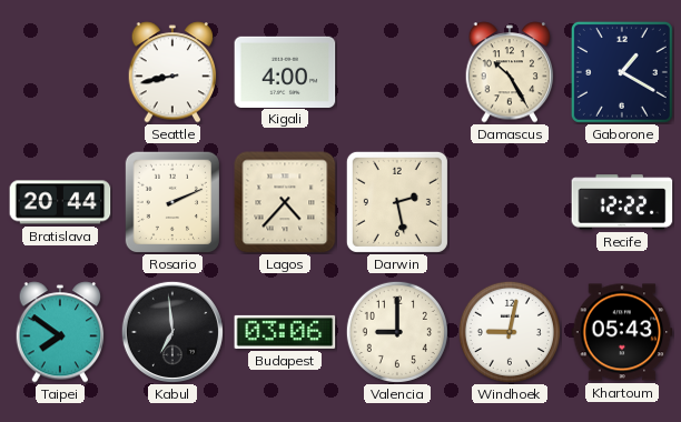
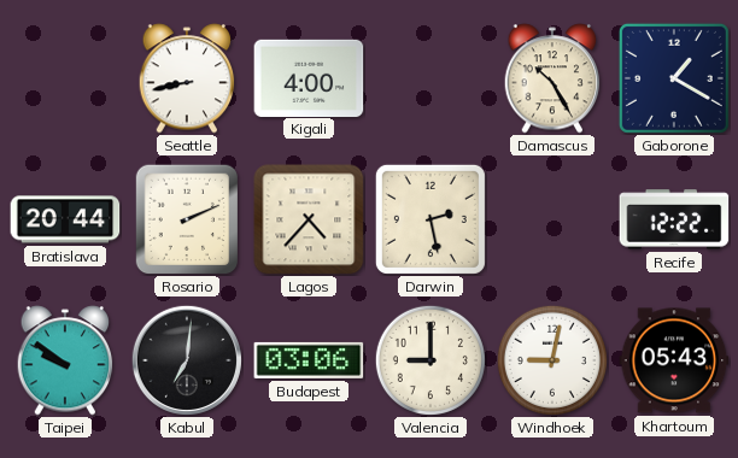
Taipei: 7:51 -> 9:51
Kabul: 6:59 -> 7:01
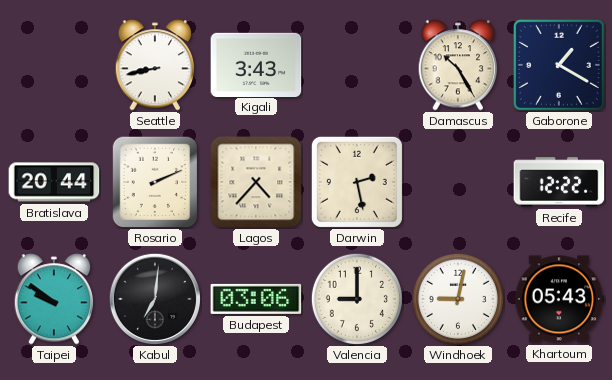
Kigali: 4:00 -> 3:43
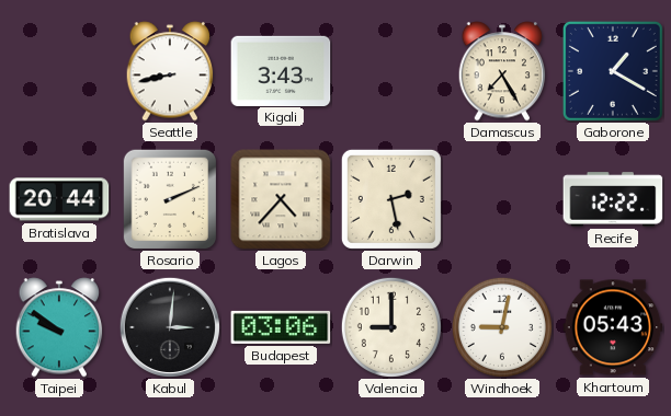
Damascus: 10:25 -> 7:25
Kabul: 7:01 -> 3:01
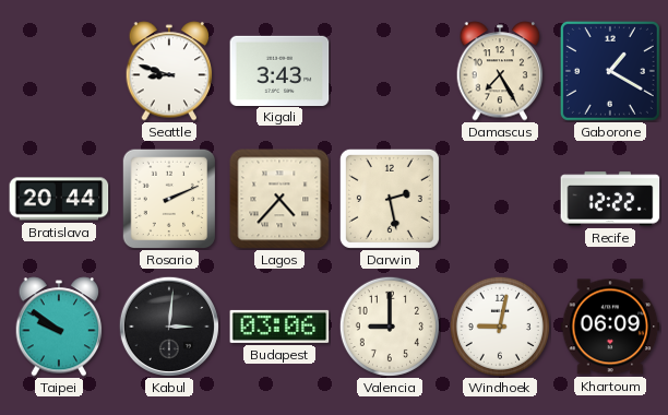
Seattle: 8:43 -> 8:48
Khartoum: 05:43 -> 06:09
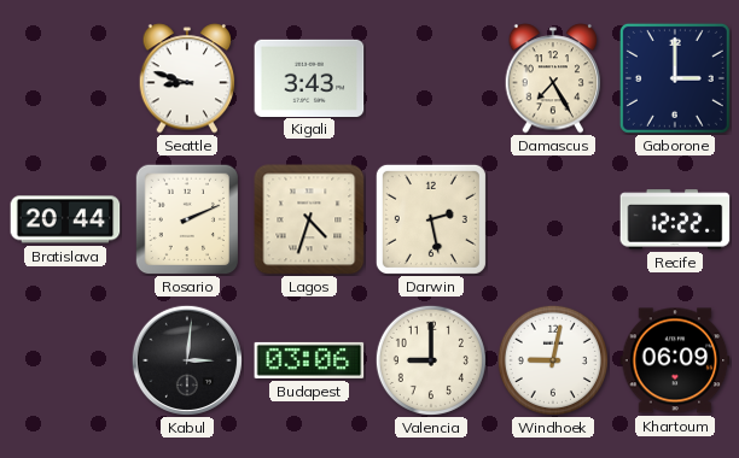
Gaborone: 1:20 -> 3:00
Lagos: 4:37 -> 4:33
Taipei: 9:51 -> none
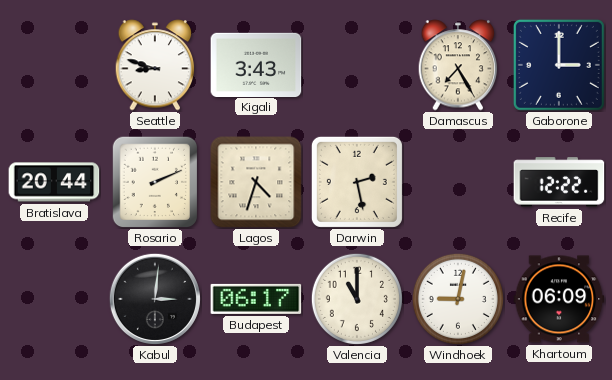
Budapest: 03:06 -> 06:17
Valencia: 9:00 -> 11:00
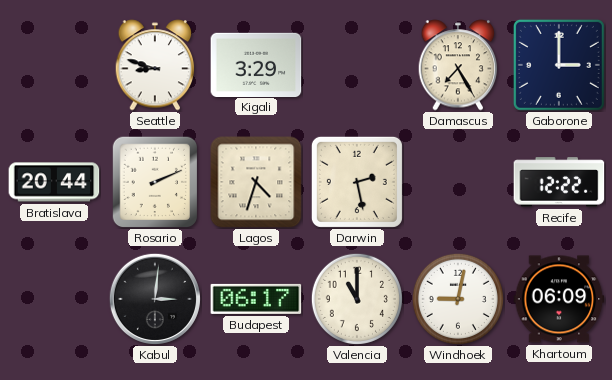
Kigali: 3:43 -> 3:29
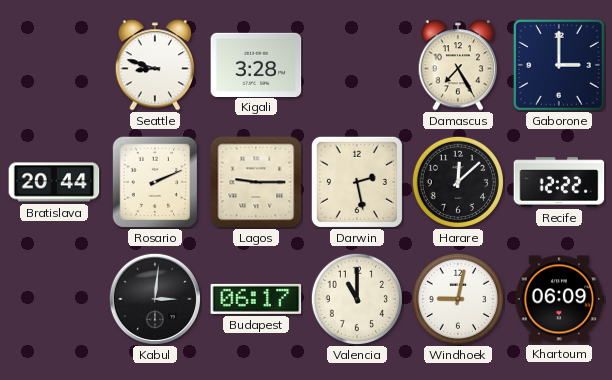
Kigali: 3:29 -> 3:28
Lagos: 4:33 -> 9:15
Harare: none -> 12:08
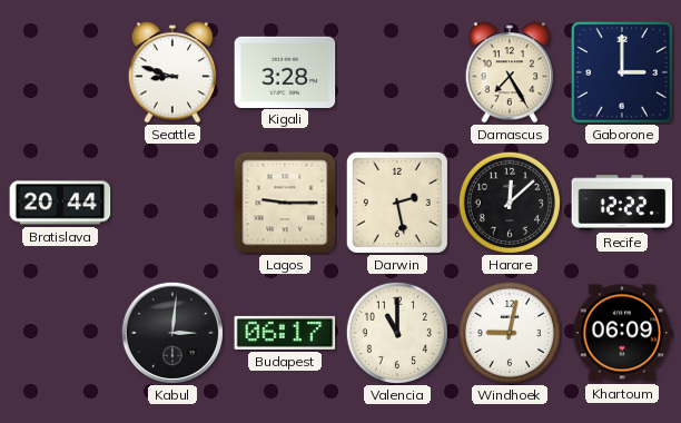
Rosario: 2:11 -> none
